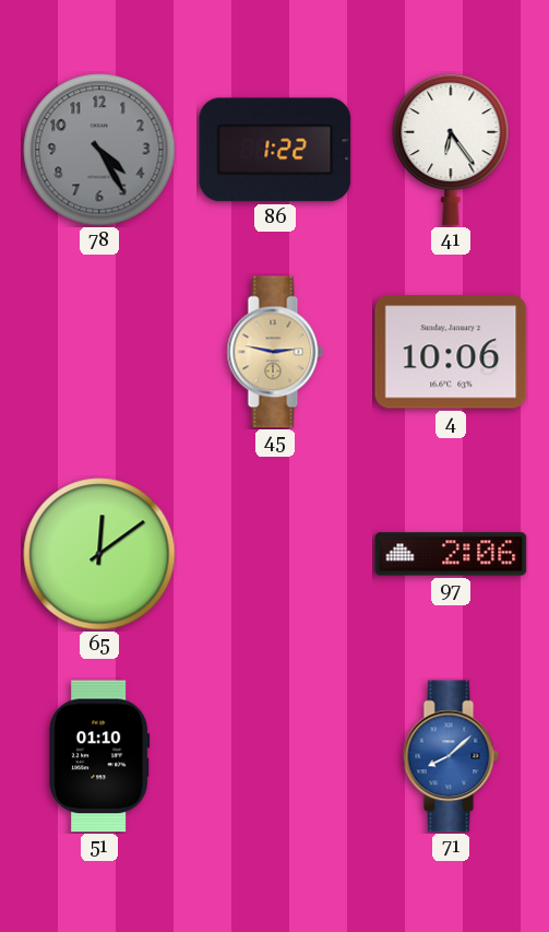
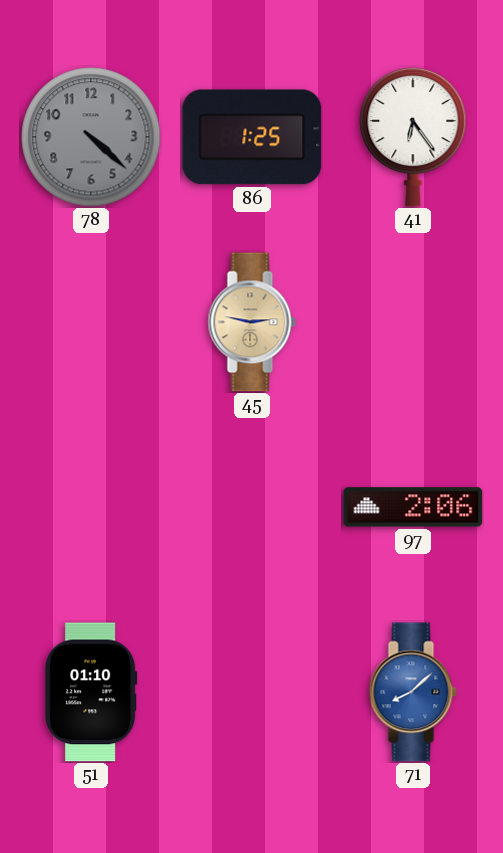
78: 4:25 -> 4:22
86: 1:22 -> 1:25
4: 10:06 -> none
65: 12:09 -> none
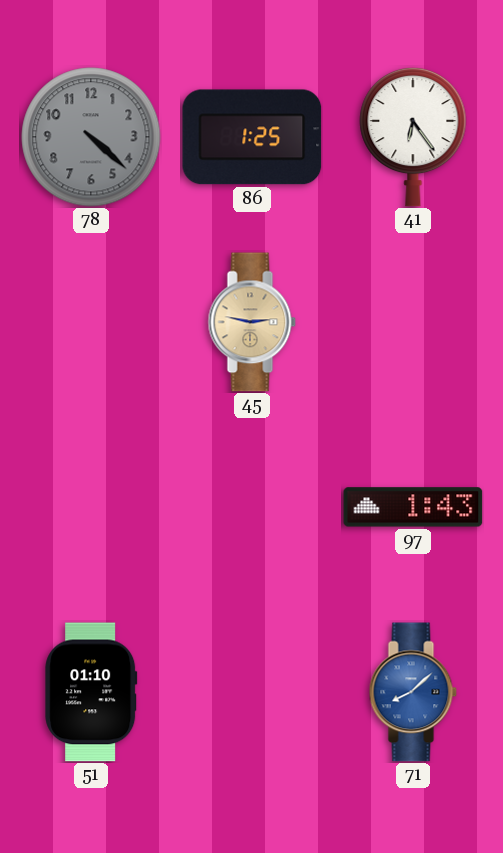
97: 2:06 -> 1:43
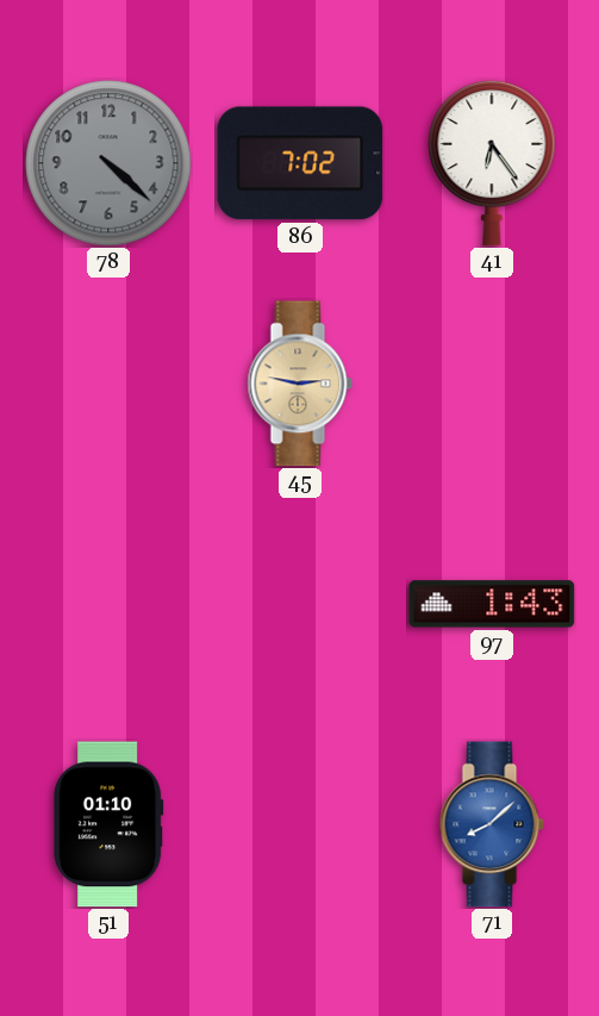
86: 1:25 -> 7:02
